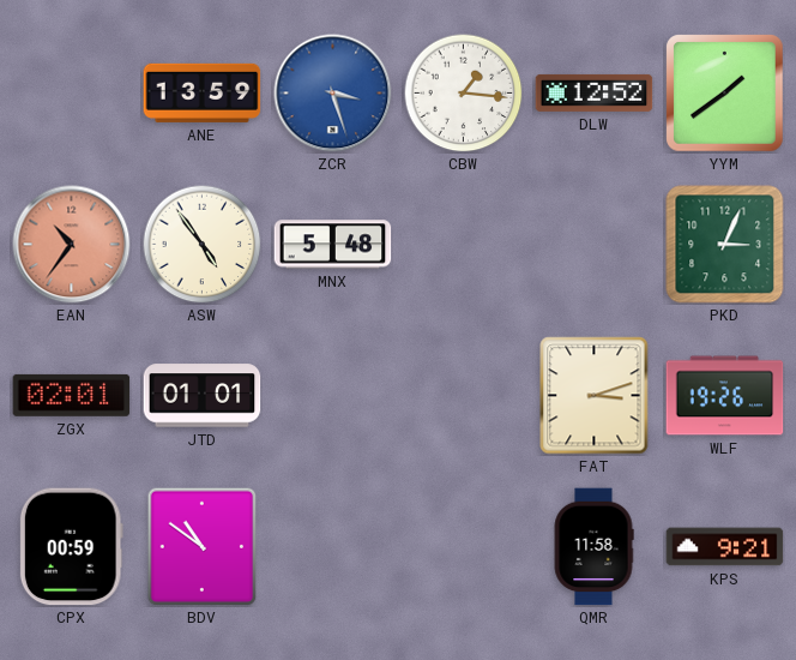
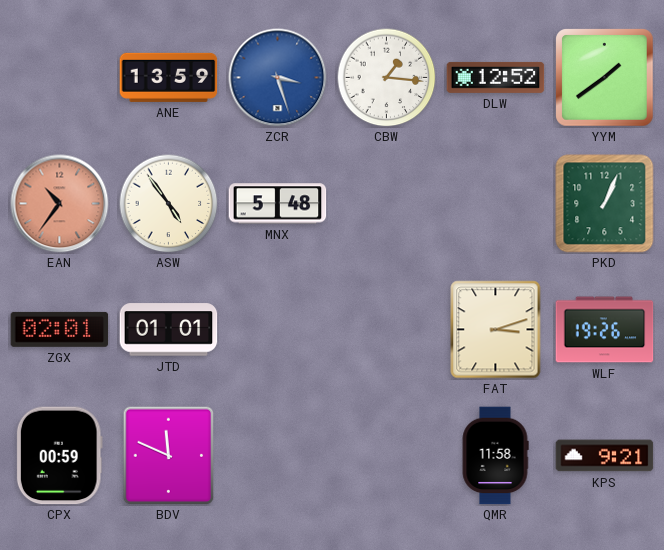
PKD: 3:04 -> 1:04
BDV: 10:51 -> 11:49
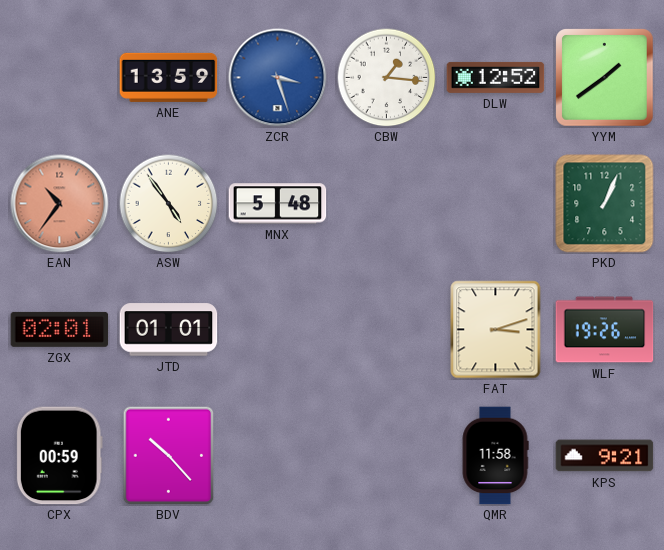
BDV: 11:49 -> 10:23
